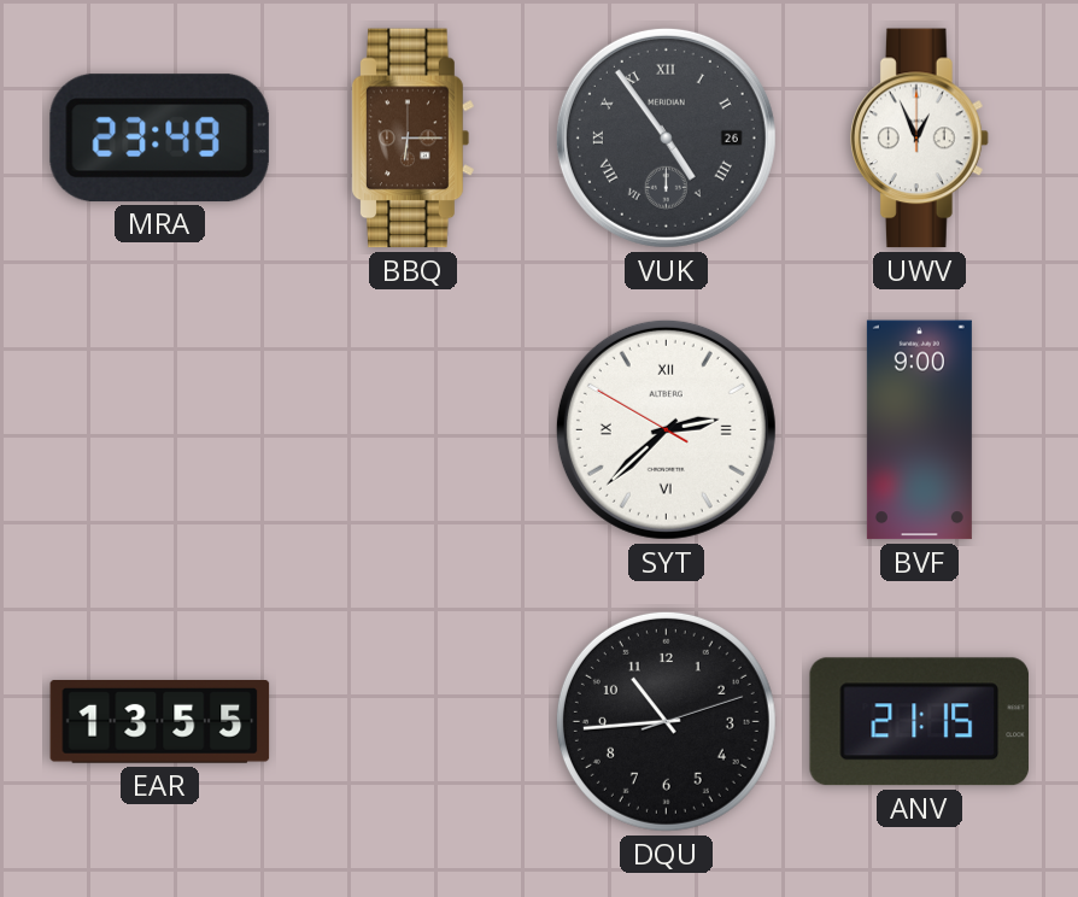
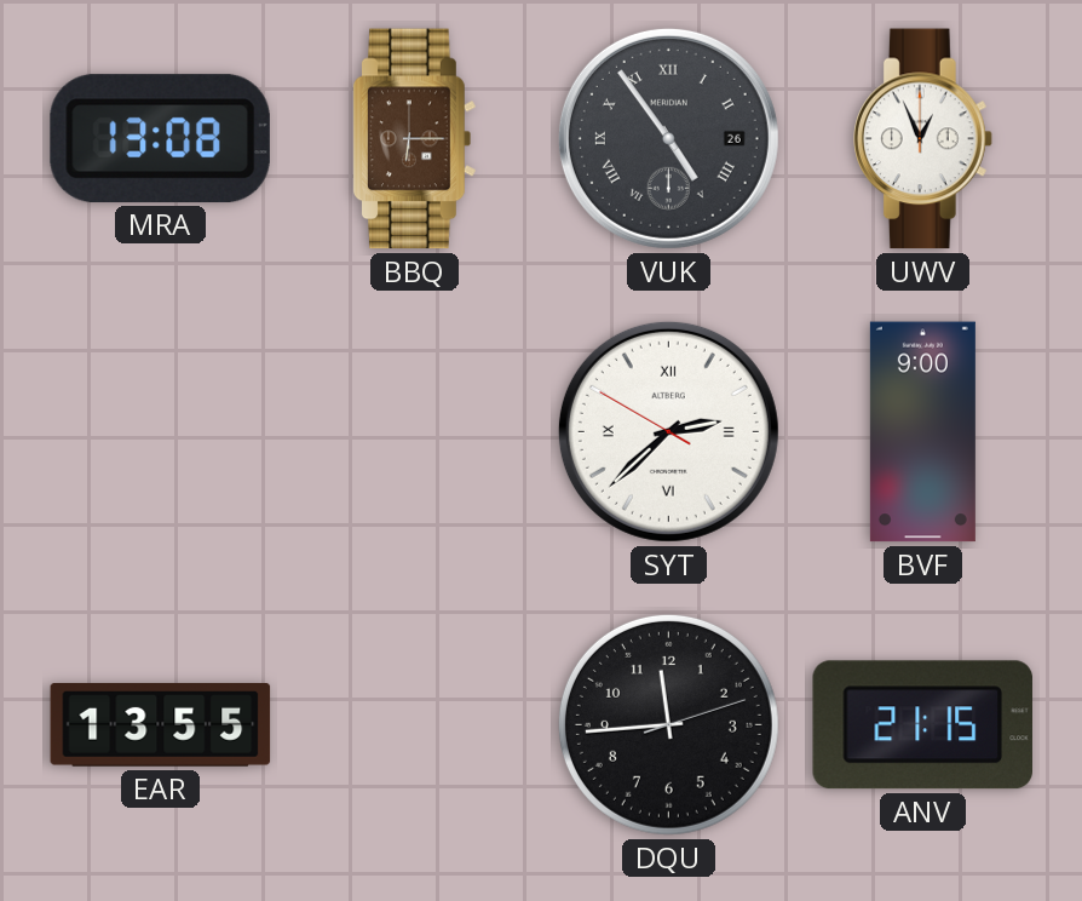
MRA: 23:49 -> 13:08
DQU: 10:44 -> 11:44
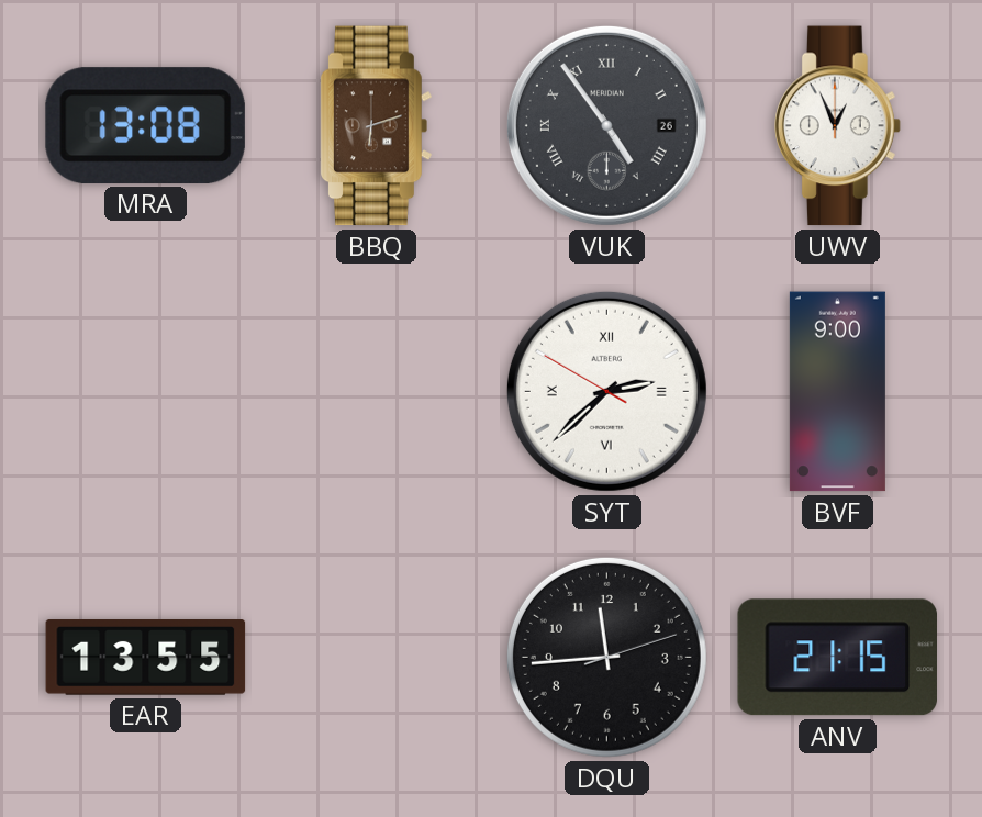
BBQ: 6:15 -> 6:12
